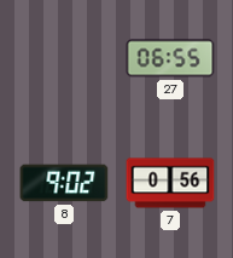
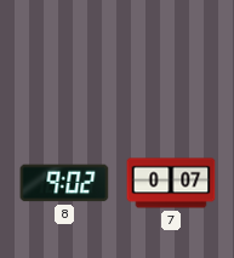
27: 06:55 -> none
7: 0:56 -> 0:07
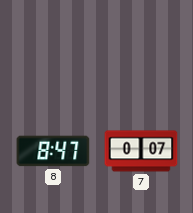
8: 9:02 -> 8:47
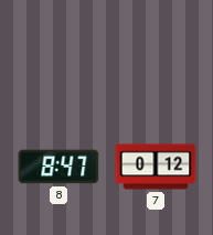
7: 0:07 -> 0:12
